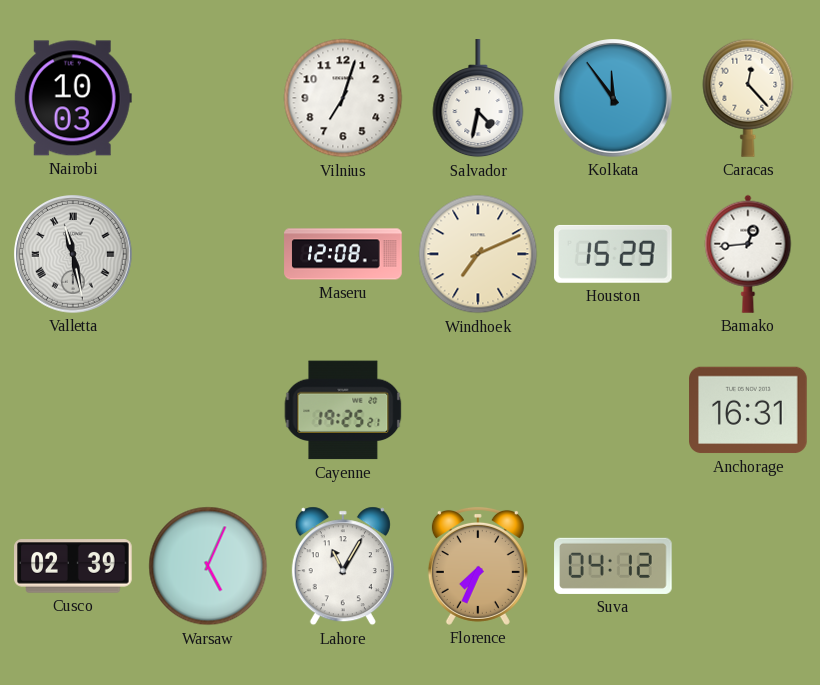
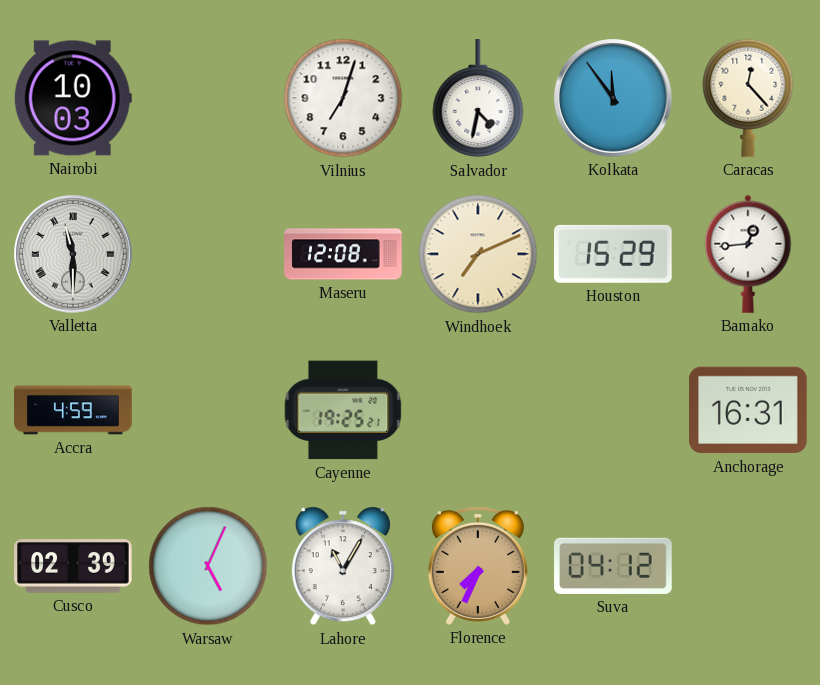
Valletta: 11:28 -> 11:30
Accra: none -> 4:59
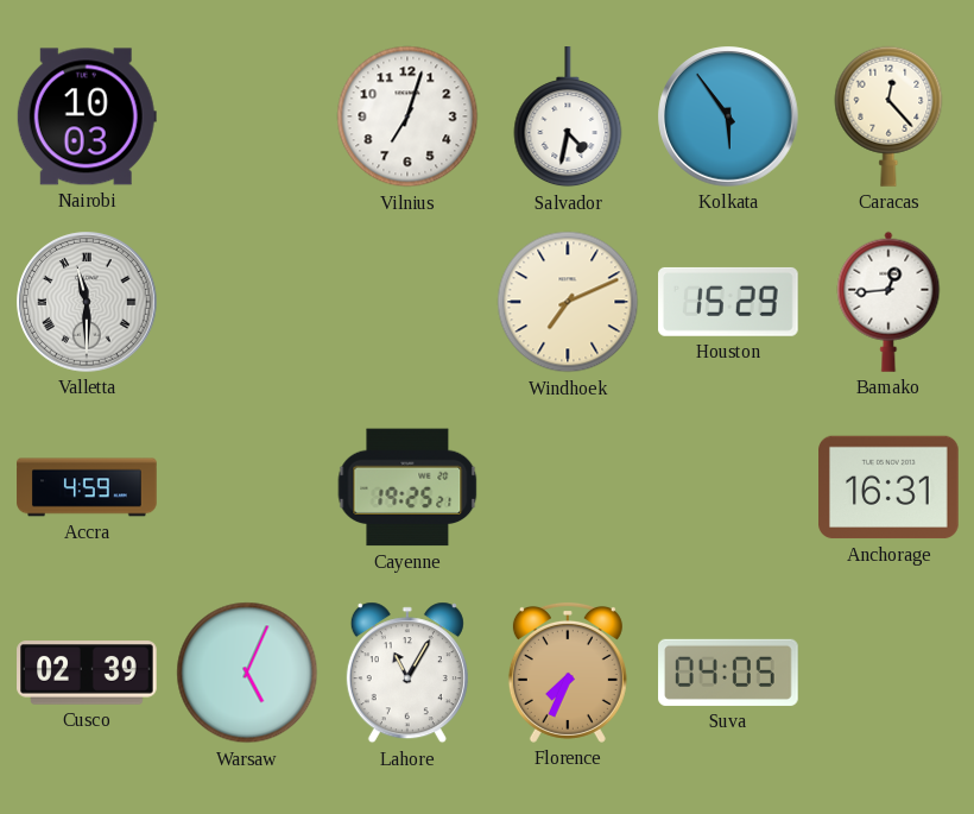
Kolkata: 11:54 -> 5:54
Maseru: 12:08 -> none
Suva: 04:12 -> 04:05
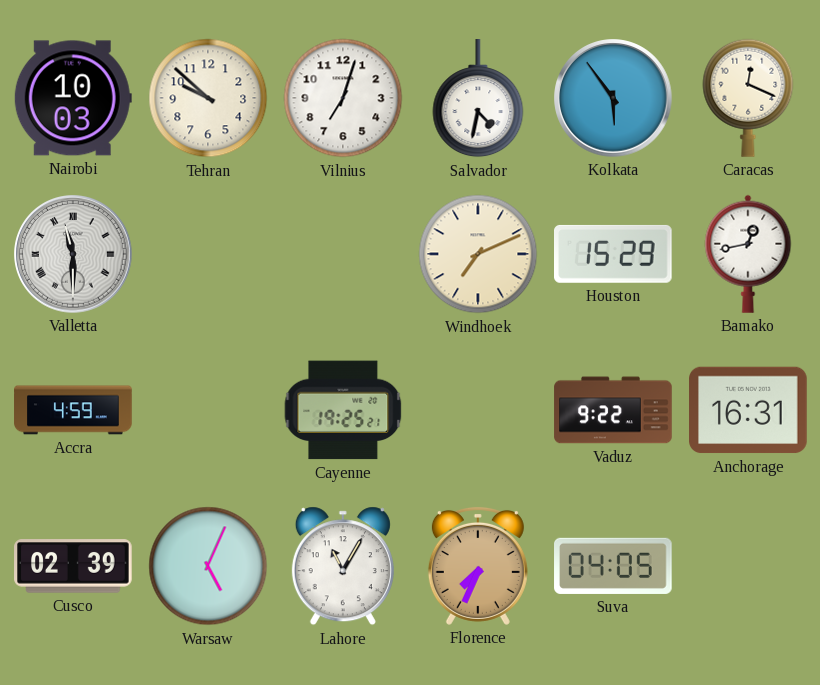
Tehran: none -> 9:52
Caracas: 12:23 -> 12:19
Bamako: 12:44 -> 12:43
Vaduz: none -> 9:22
